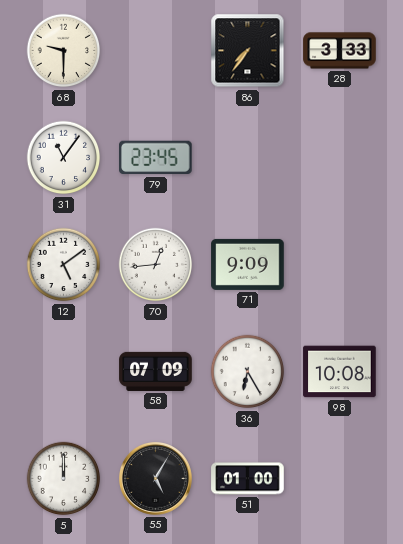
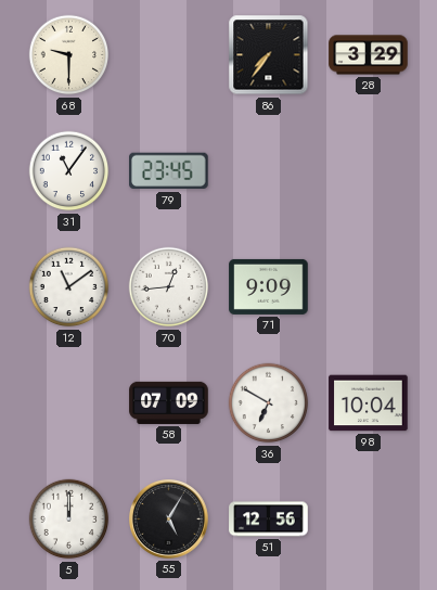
28: 3:33 -> 3:29
12: 5:09 -> 11:09
36: 6:25 -> 6:50
98: 10:08 -> 10:04
51: 01:00 -> 12:56
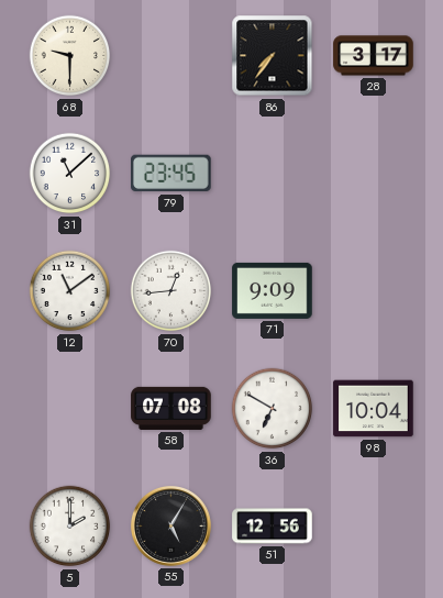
28: 3:29 -> 3:17
31: 11:06 -> 11:08
58: 07:09 -> 07:08
5: 12:00 -> 2:00
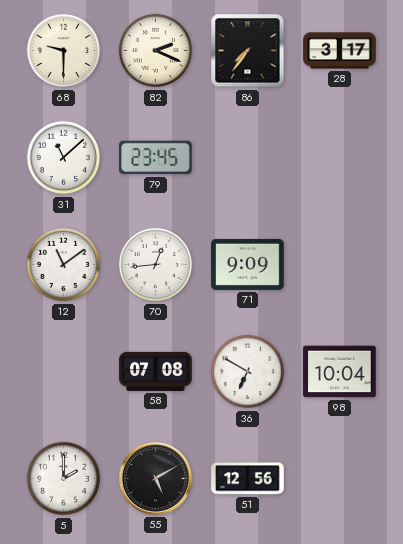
82: none -> 2:19
55: 5:05 -> 5:10
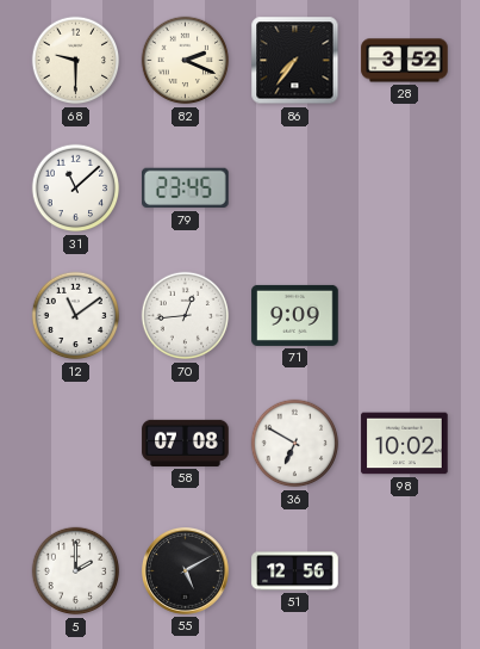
28: 3:17 -> 3:52
98: 10:04 -> 10:02
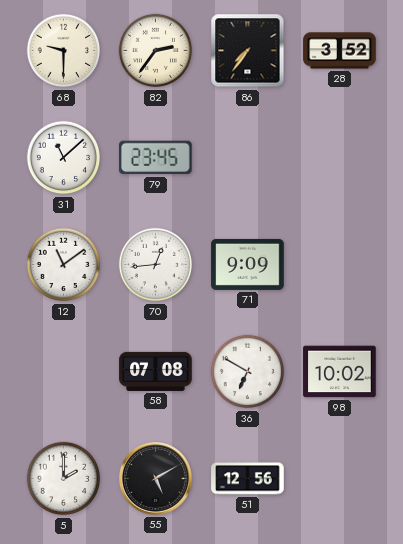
82: 2:19 -> 2:36
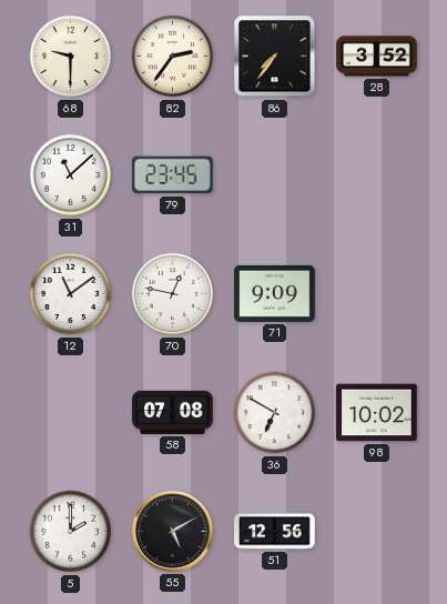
70: 12:44 -> 12:47
